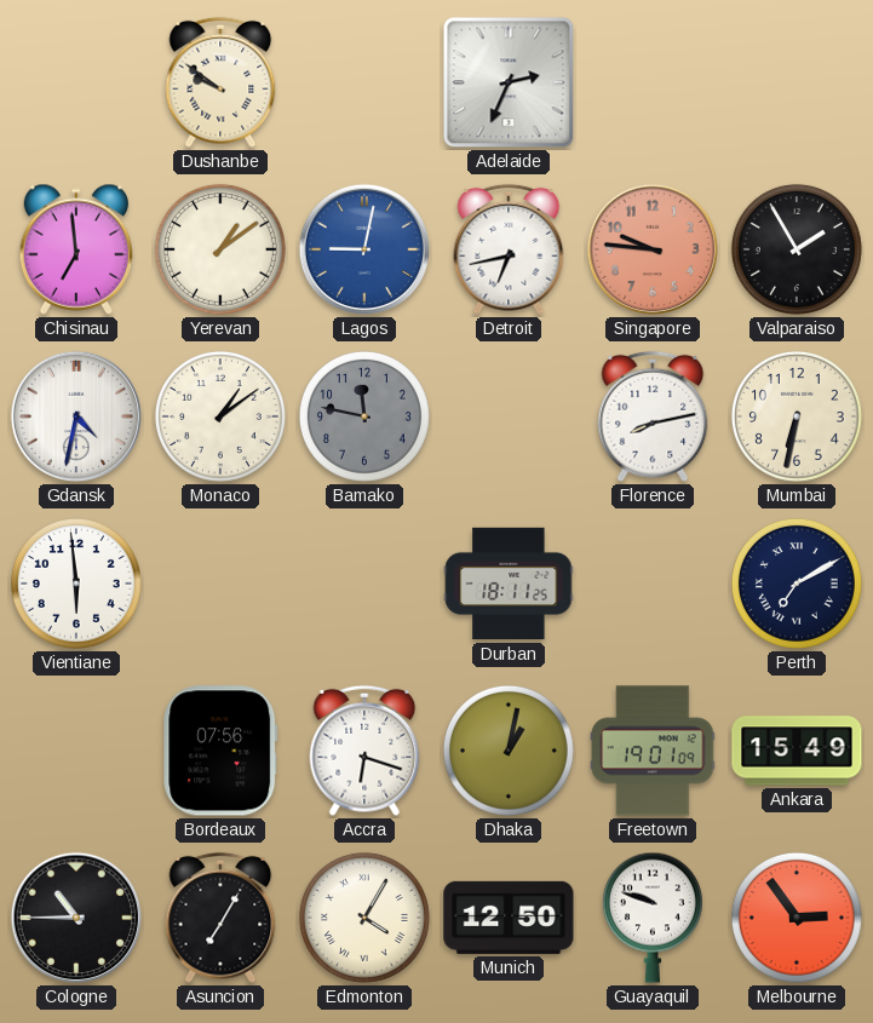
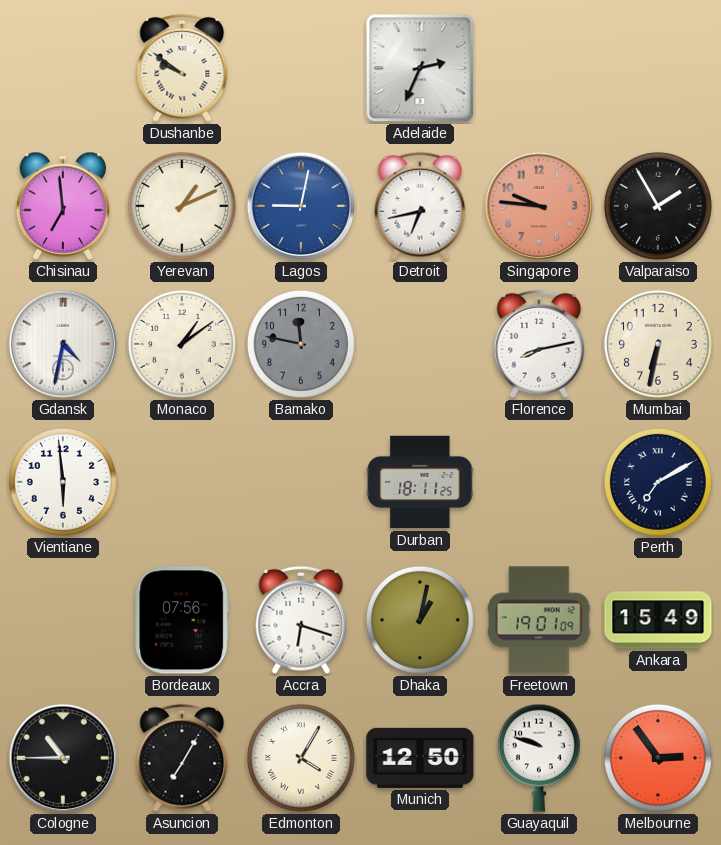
Yerevan: 1:09 -> 1:11
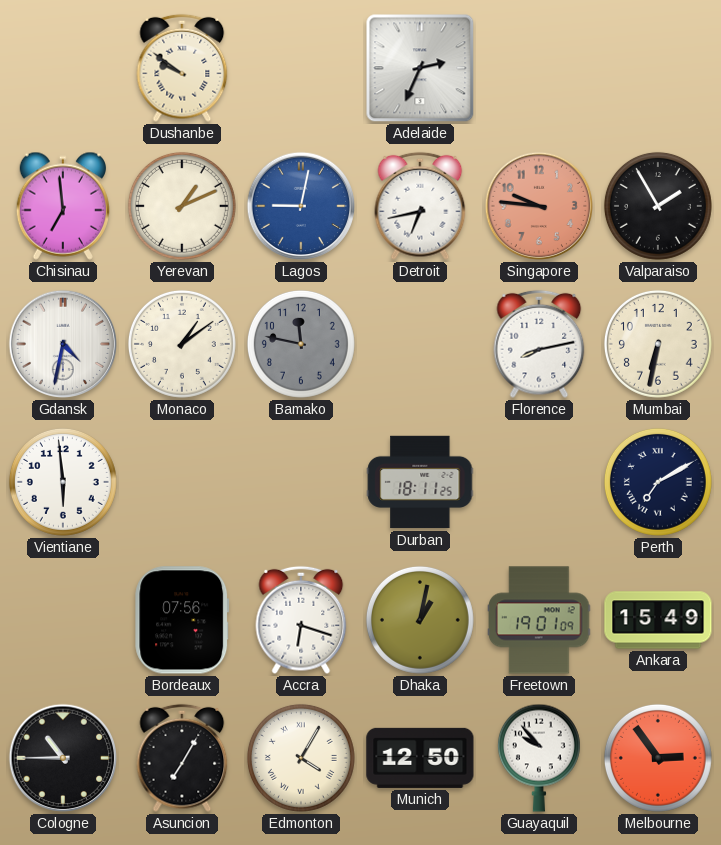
Guayaquil: 9:48 -> 9:53
